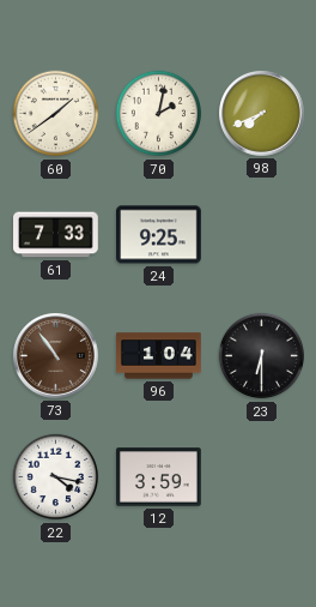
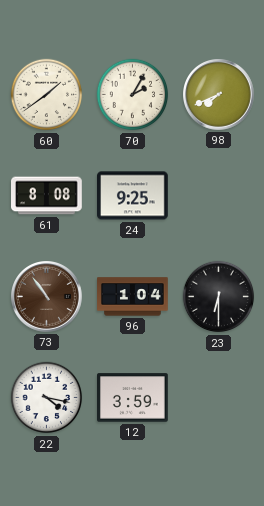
70: 2:02 -> 2:05
61: 7:33 -> 8:08
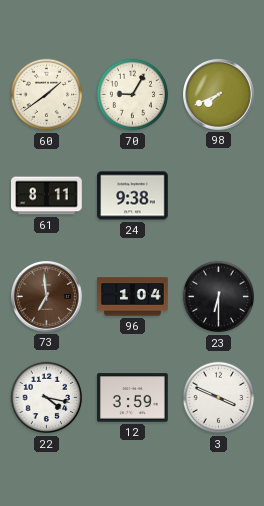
70: 2:05 -> 9:05
61: 8:08 -> 8:11
24: 9:25 -> 9:38
73: 10:54 -> 6:59
3: none -> 3:49
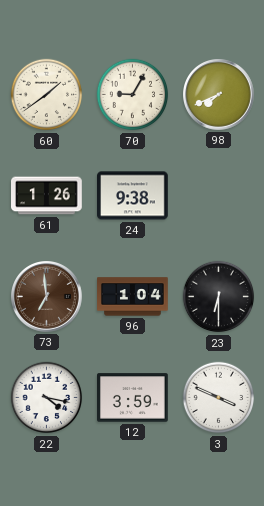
61: 8:11 -> 1:26
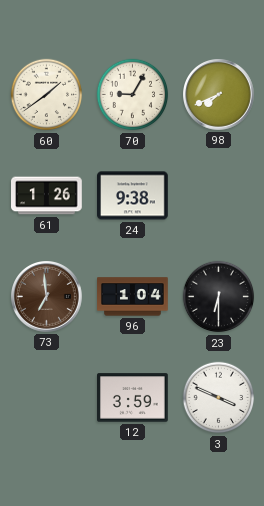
22: 4:17 -> none
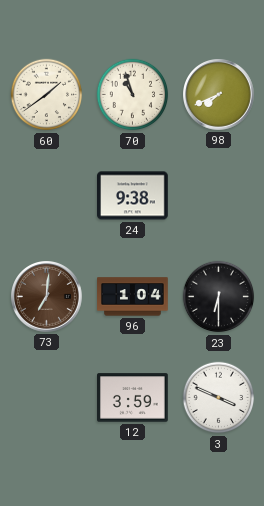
70: 9:05 -> 10:57
61: 1:26 -> none
73: 6:59 -> 7:01
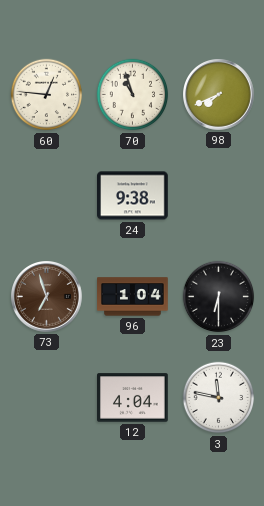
60: 1:39 -> 12:46
73: 7:01 -> 6:57
12: 3:59 -> 4:04
3: 3:49 -> 11:47
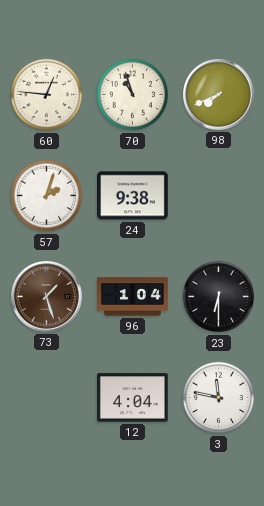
57: none -> 2:03
73: 6:57 -> 1:27
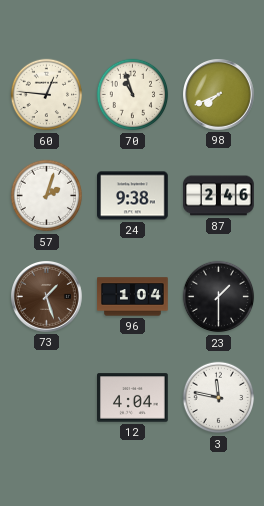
87: none -> 2:46
23: 6:30 -> 1:30
